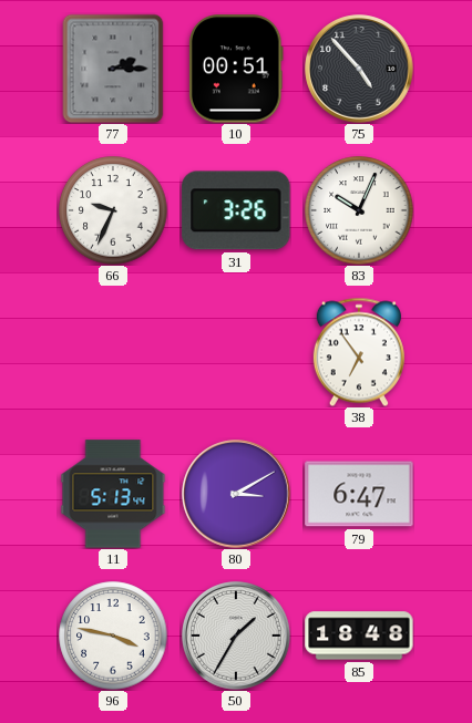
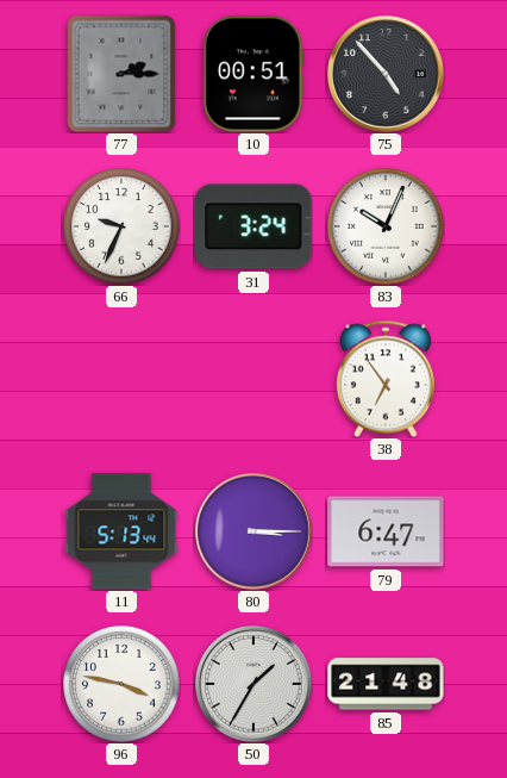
31: 3:26 -> 3:24
80: 3:10 -> 3:15
85: 18:48 -> 21:48
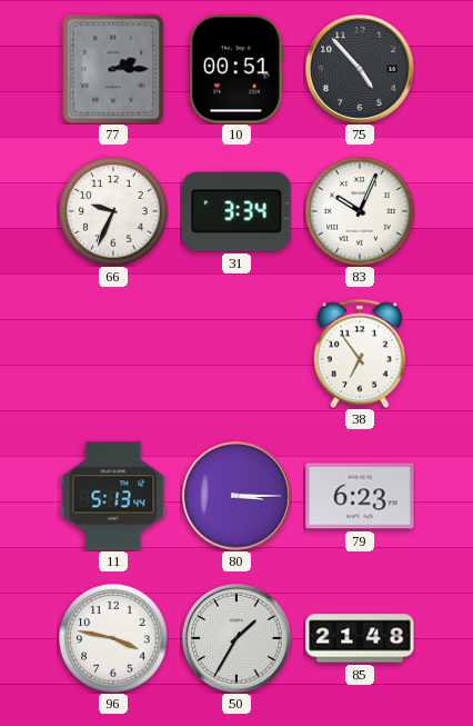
31: 3:24 -> 3:34
79: 6:47 -> 6:23
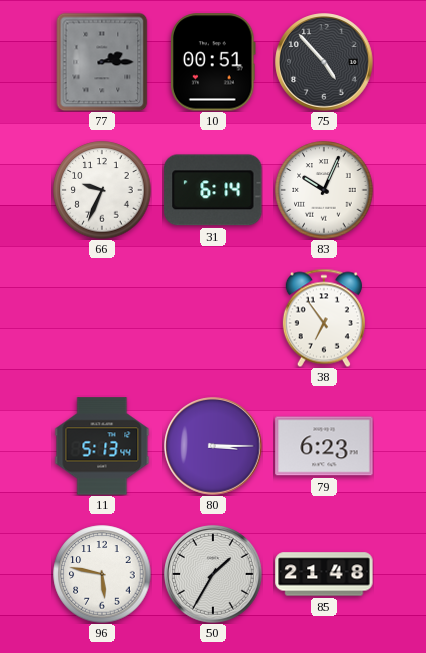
31: 3:34 -> 6:14
96: 3:47 -> 5:47
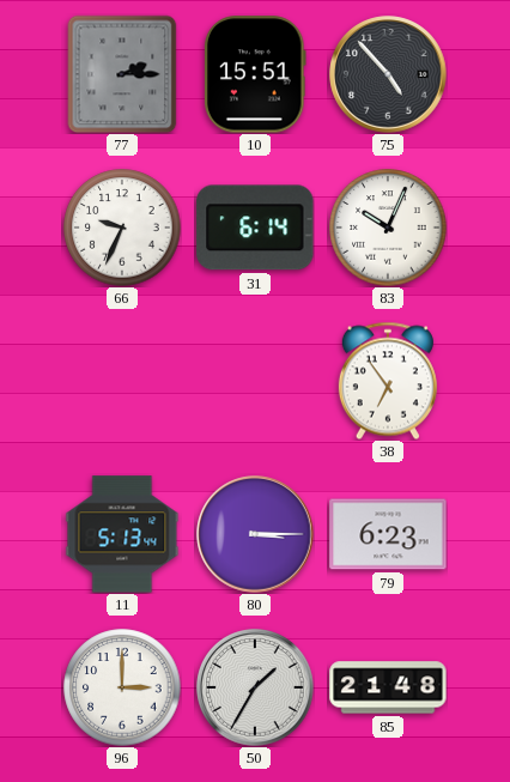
10: 00:51 -> 15:51
96: 5:47 -> 3:00
